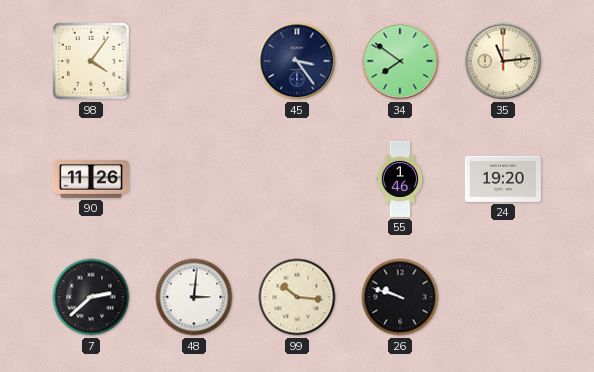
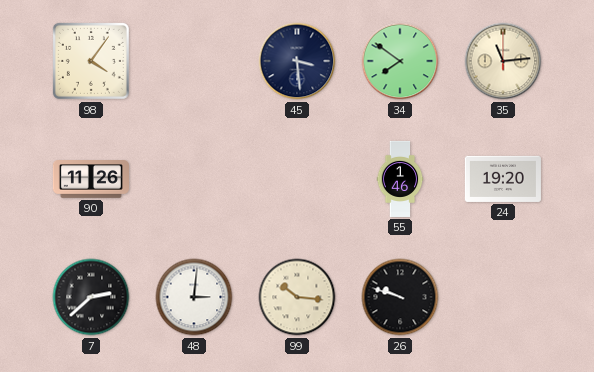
45: 3:24 -> 3:29
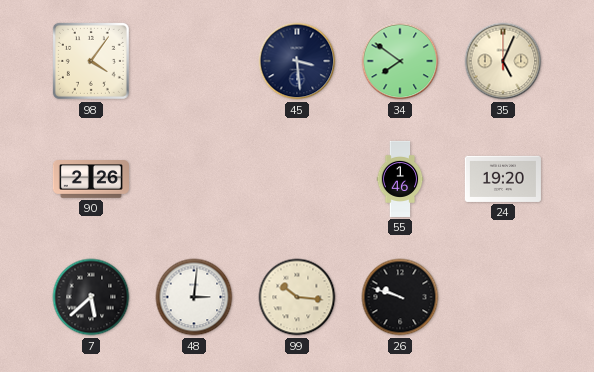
35: 11:14 -> 5:04
90: 11:26 -> 2:26
7: 2:38 -> 5:38
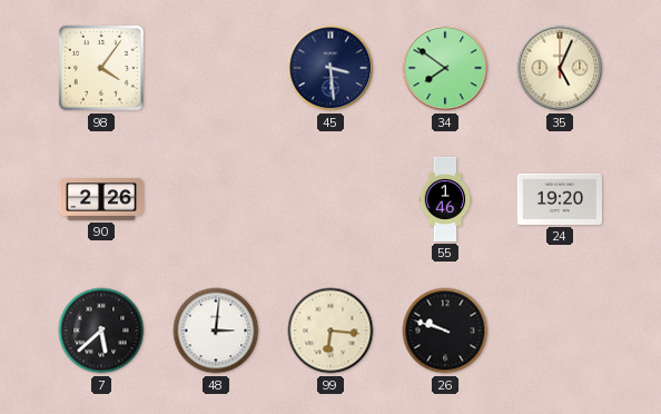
99: 10:16 -> 6:16
